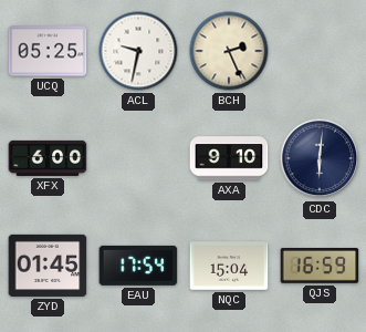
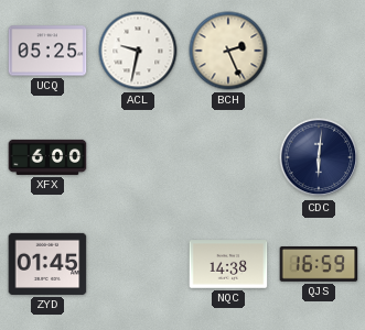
AXA: 9:10 -> none
EAU: 17:54 -> none
NQC: 15:04 -> 14:38
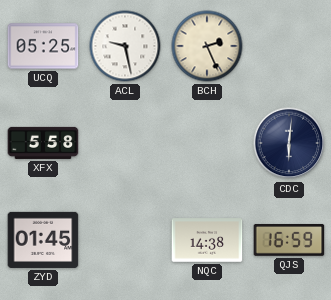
ACL: 9:32 -> 9:28
XFX: 6:00 -> 5:58
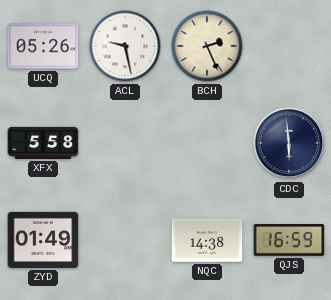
UCQ: 05:25 -> 05:26
CDC: 6:01 -> 5:59
ZYD: 01:45 -> 01:49
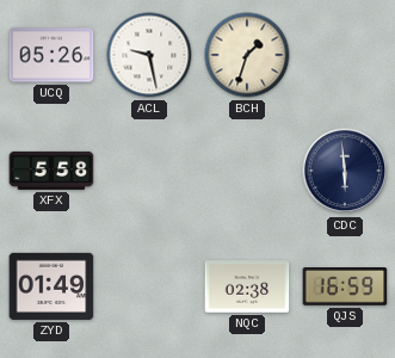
BCH: 2:26 -> 1:33
NQC: 14:38 -> 02:38
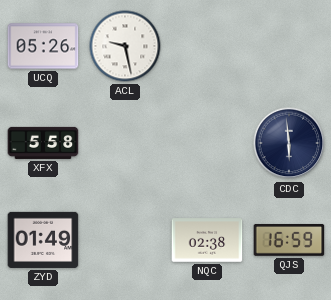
BCH: 1:33 -> none
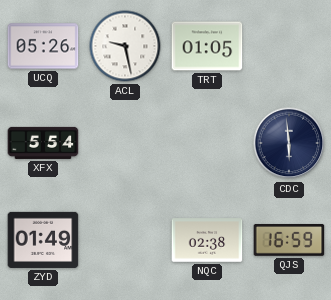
TRT: none -> 01:05
XFX: 5:58 -> 5:54
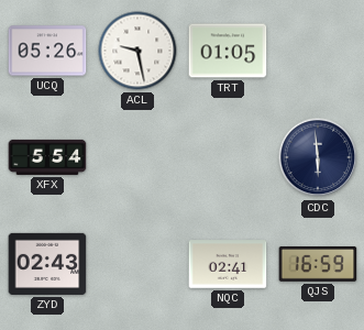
ZYD: 01:49 -> 02:43
NQC: 02:38 -> 02:41
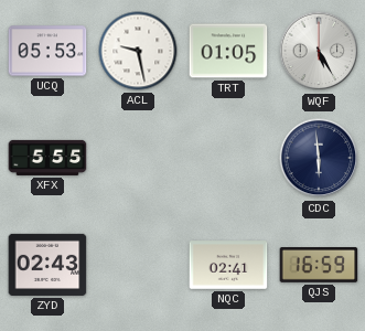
UCQ: 05:26 -> 05:53
WQF: none -> 5:25
XFX: 5:54 -> 5:55
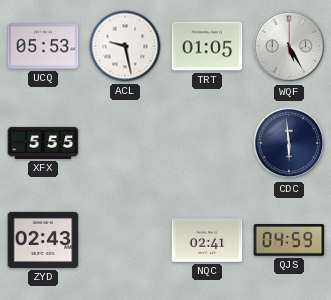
QJS: 16:59 -> 04:59
